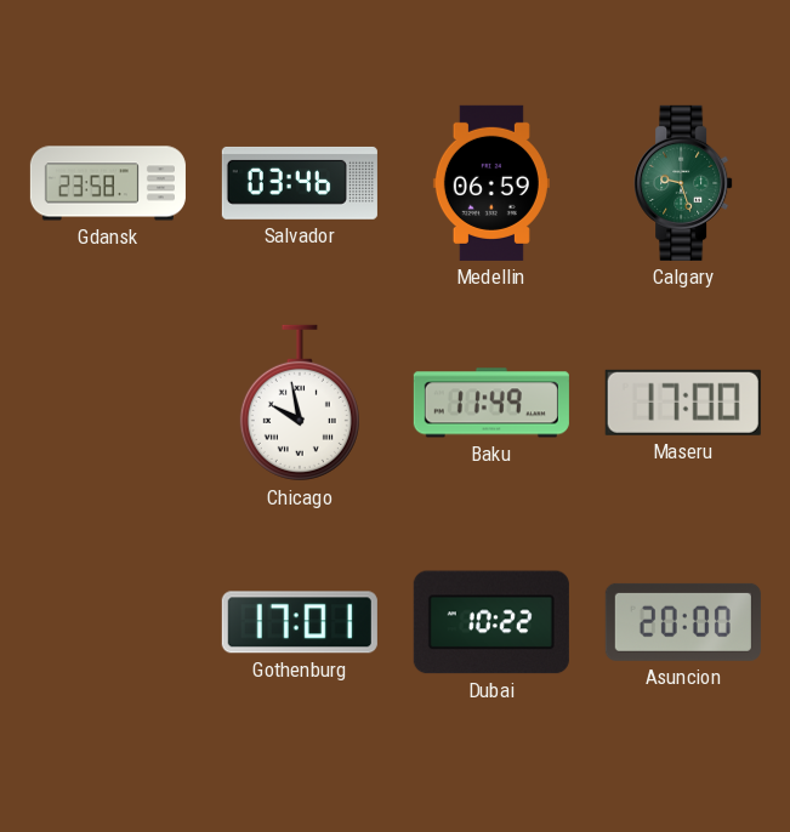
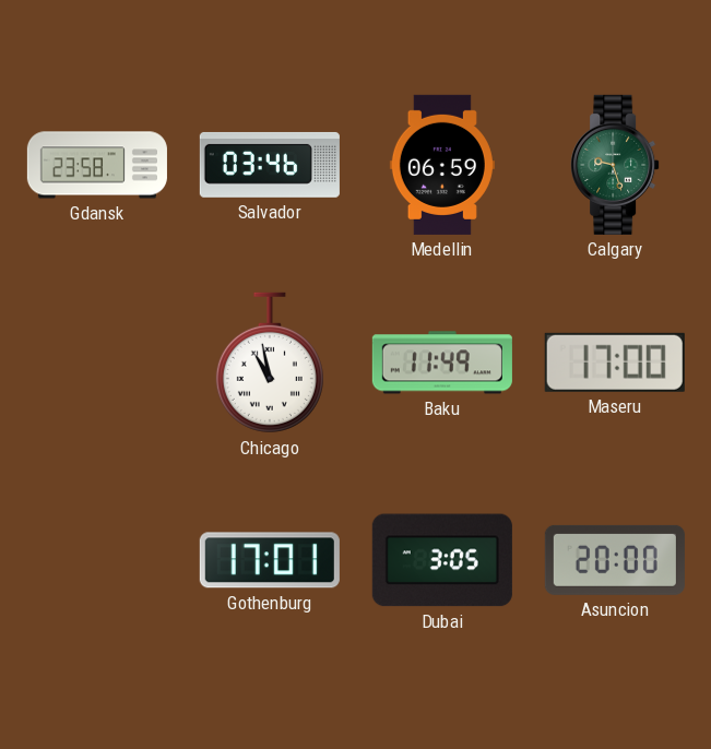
Chicago: 9:58 -> 10:58
Dubai: 10:22 -> 3:05
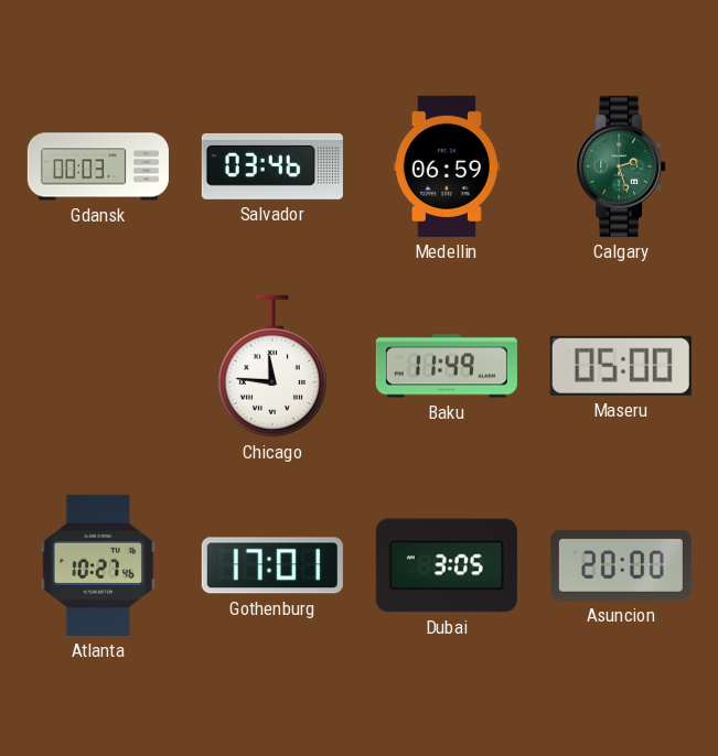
Gdansk: 23:58 -> 00:03
Calgary: 9:27 -> 2:27
Chicago: 10:58 -> 11:46
Maseru: 17:00 -> 05:00
Atlanta: none -> 10:27
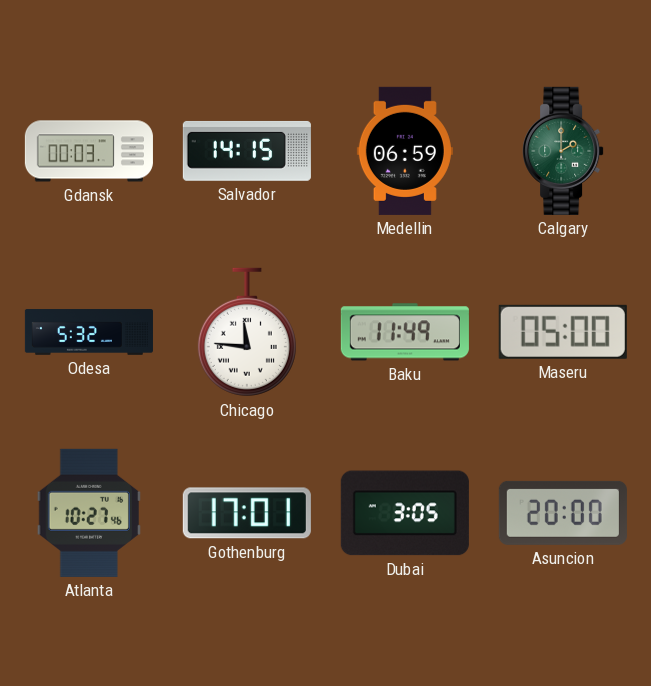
Salvador: 03:46 -> 14:15
Calgary: 2:27 -> 2:00
Odesa: none -> 5:32
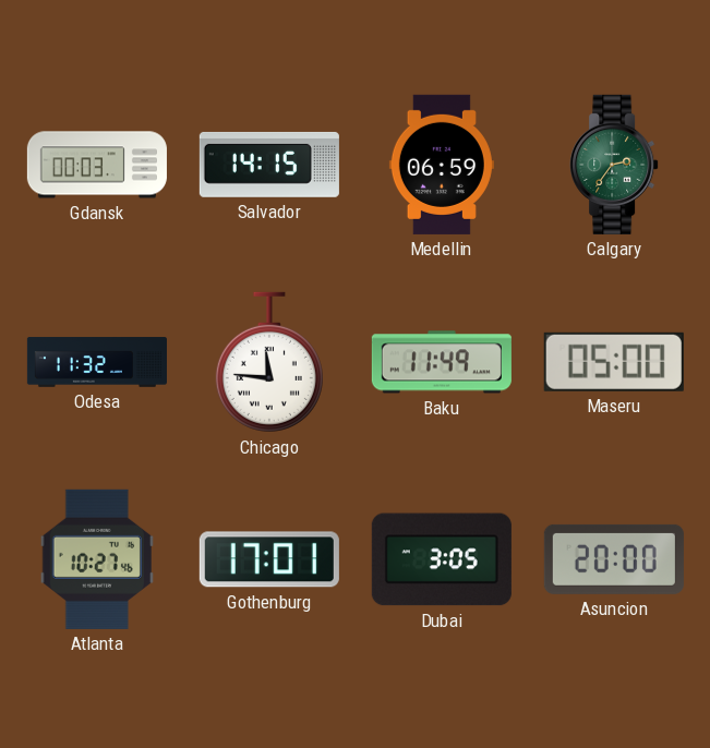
Calgary: 2:00 -> 2:36
Odesa: 5:32 -> 11:32
